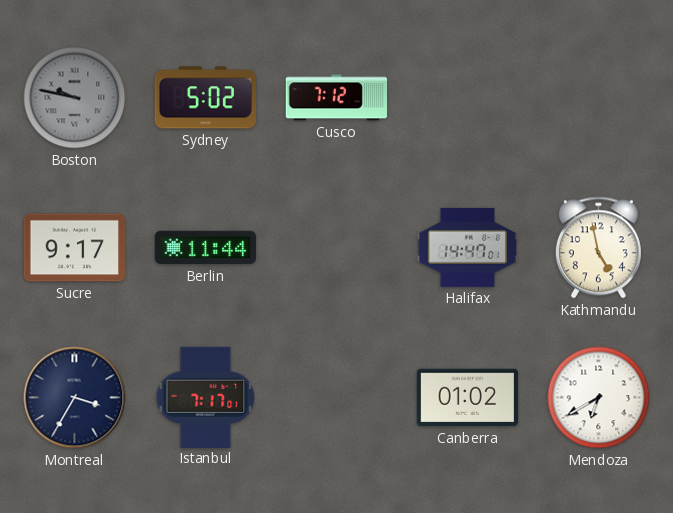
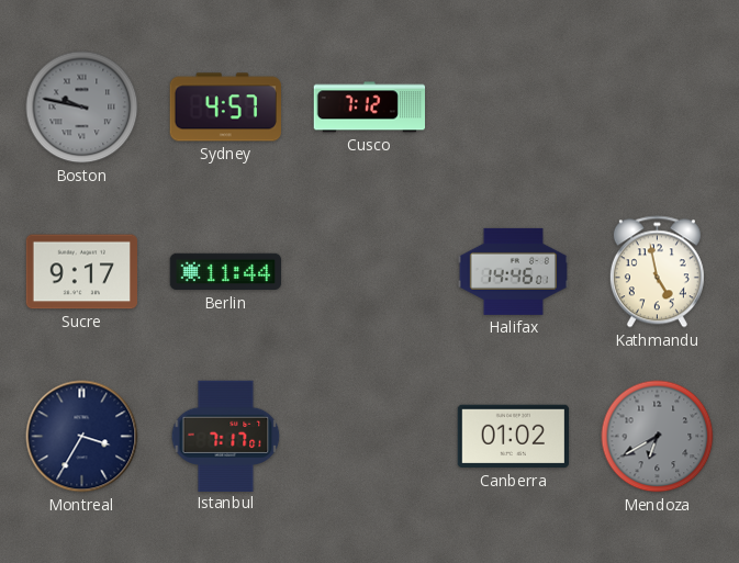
Sydney: 5:02 -> 4:57
Halifax: 14:47 -> 14:46
Mendoza dial: white -> grey
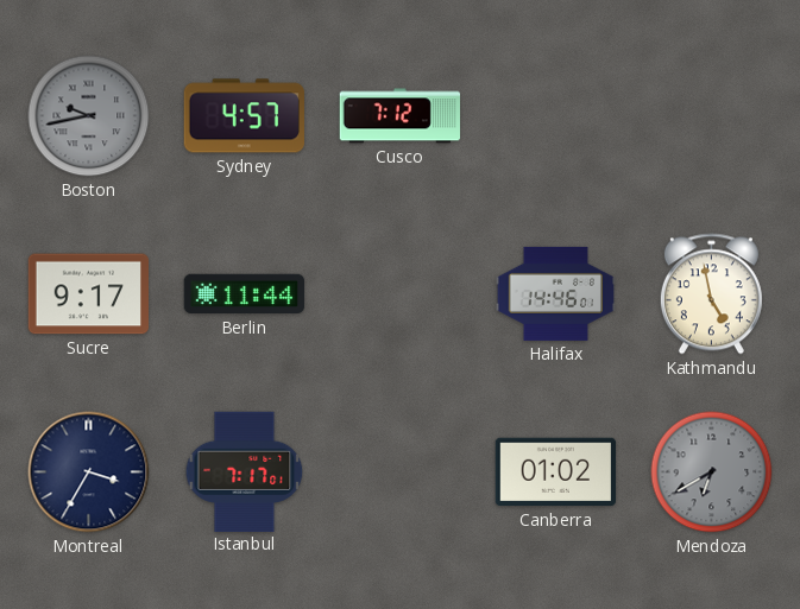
Boston: 9:47 -> 9:43
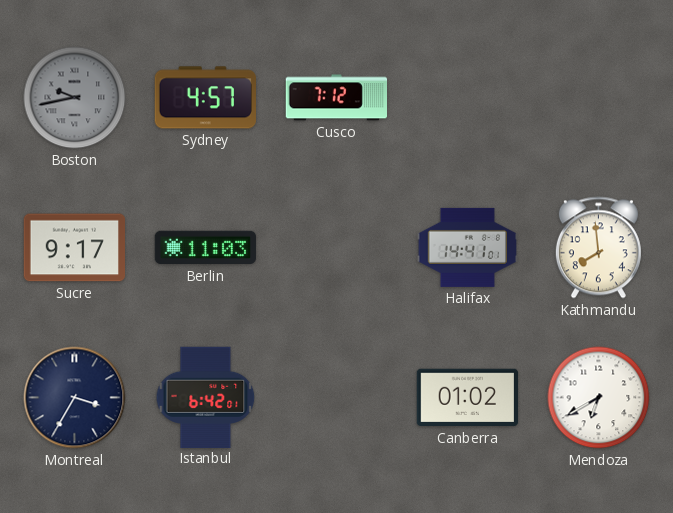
Berlin: 11:44 -> 11:03
Halifax: 14:46 -> 14:41
Kathmandu: 4:58 -> 7:59
Istanbul: 7:17 -> 6:42
Mendoza dial: grey -> white
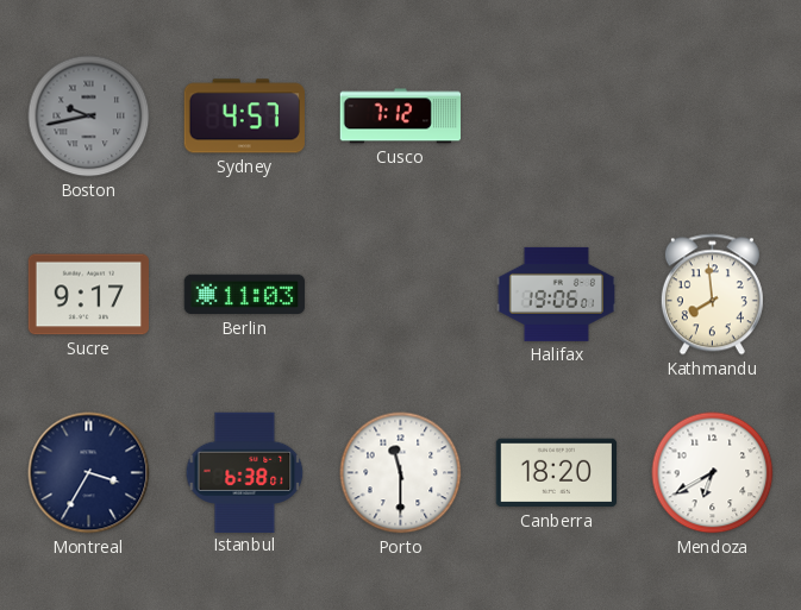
Halifax: 14:41 -> 19:06
Istanbul: 6:42 -> 6:38
Porto: none -> 11:30
Canberra: 01:02 -> 18:20
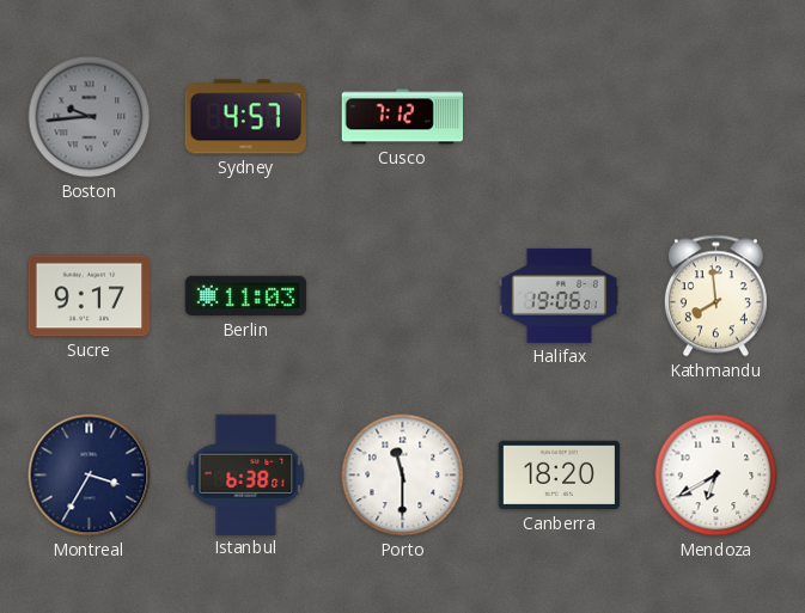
Boston: 9:43 -> 9:44
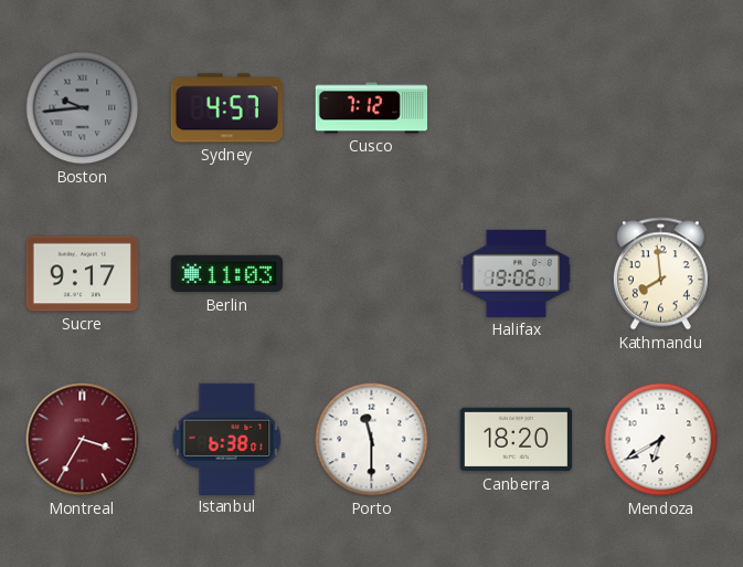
Montreal dial: navy -> burgundy
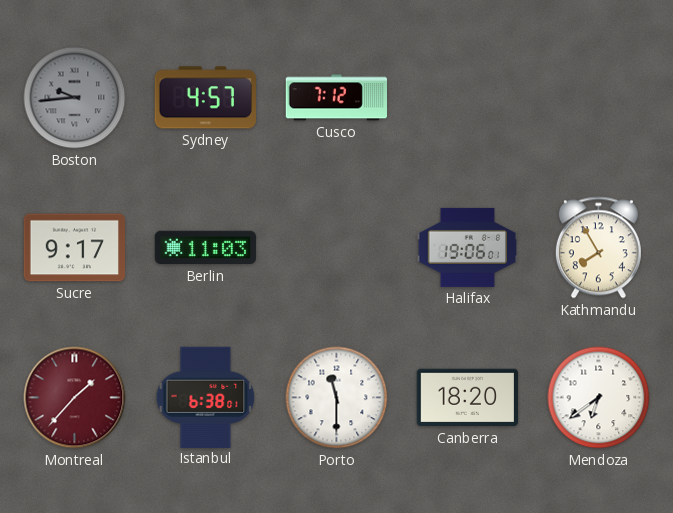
Kathmandu: 7:59 -> 7:55
Montreal: 3:35 -> 1:37
Mendoza: 6:40 -> 6:39
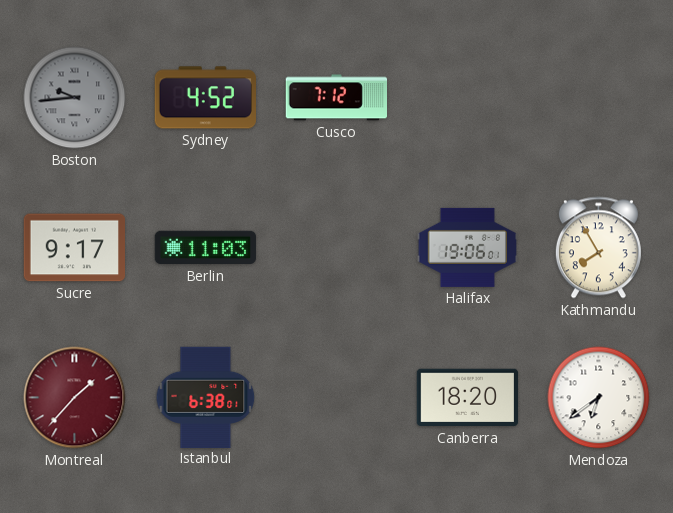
Sydney: 4:57 -> 4:52
Porto: 11:30 -> none
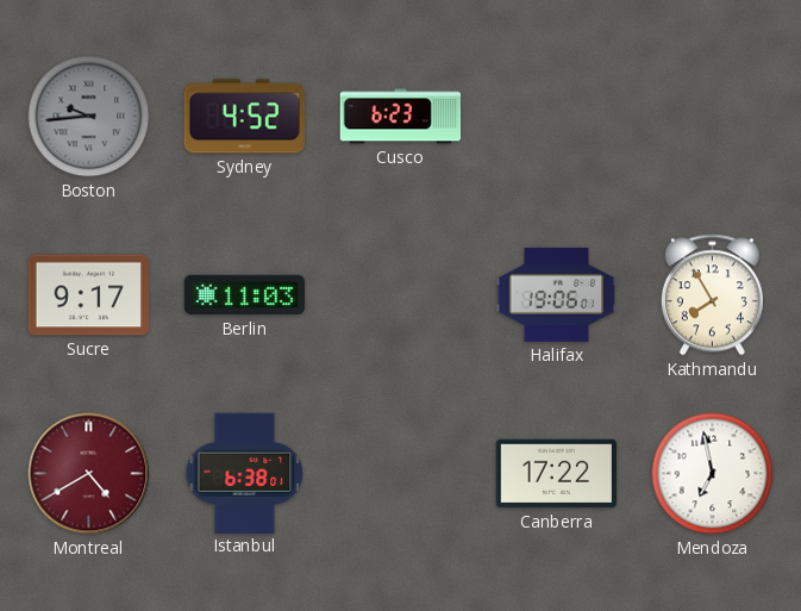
Cusco: 7:12 -> 6:23
Montreal: 1:37 -> 4:40
Canberra: 18:20 -> 17:22
Mendoza: 6:39 -> 6:58
